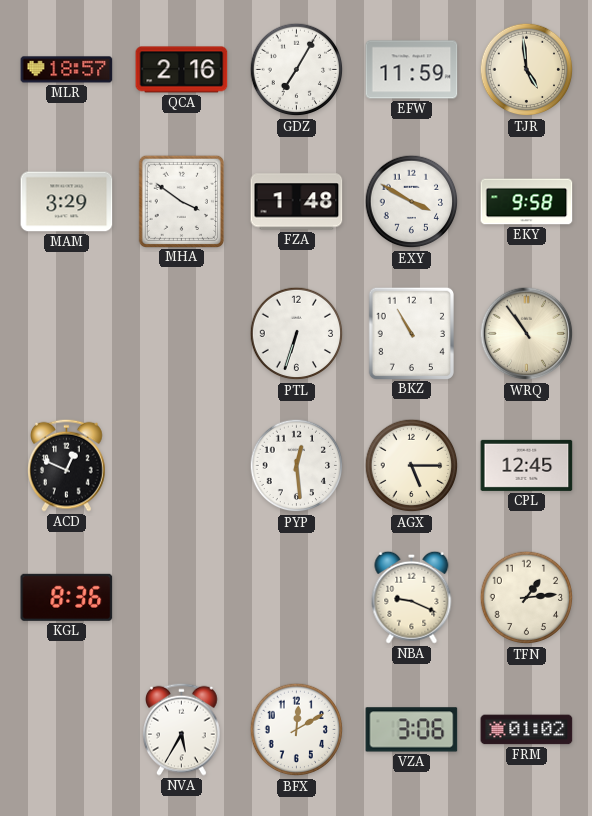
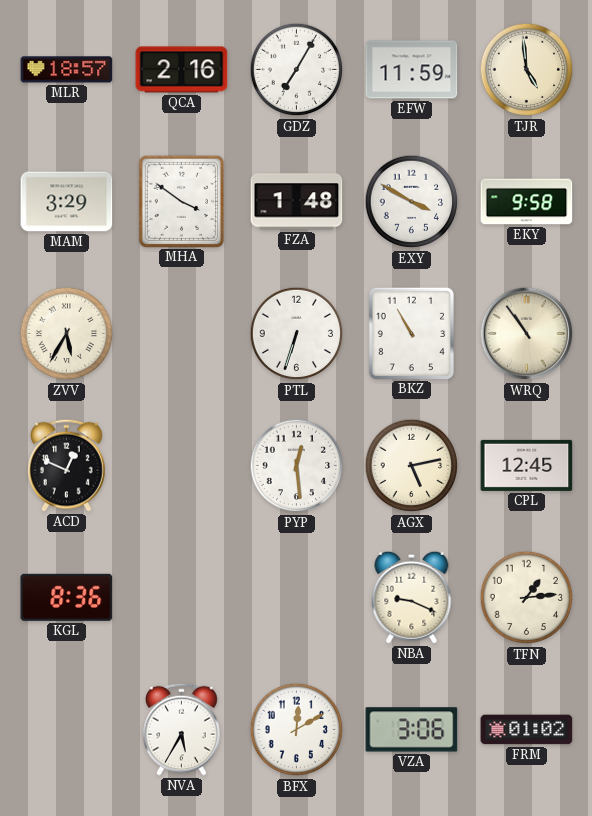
ZVV: none -> 5:35
AGX: 5:15 -> 5:13
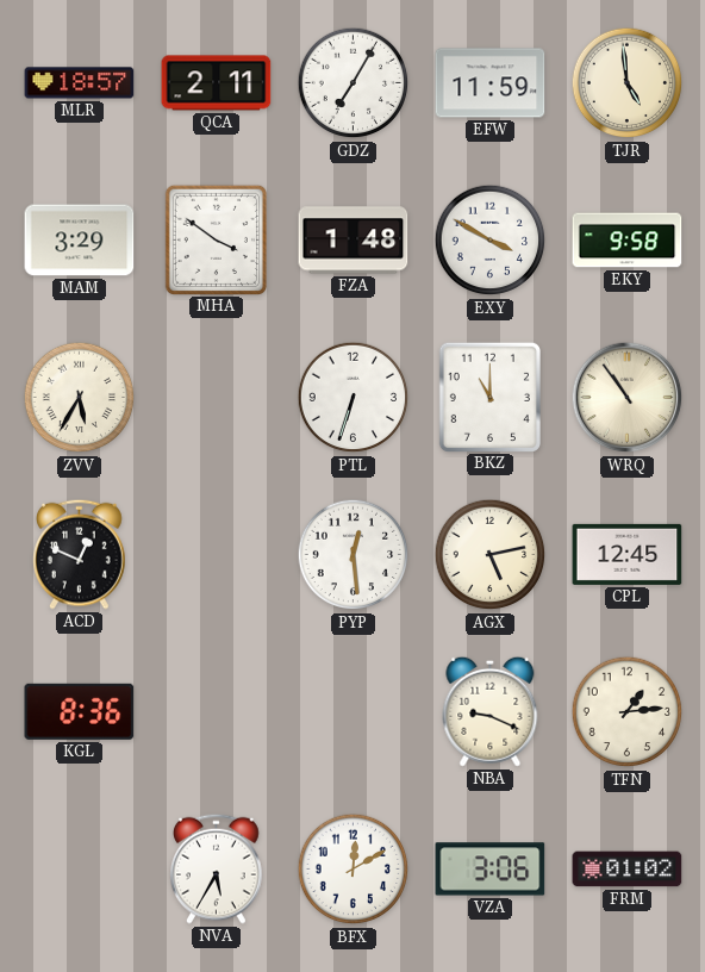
QCA: 2:16 -> 2:11
BKZ: 10:55 -> 11:00
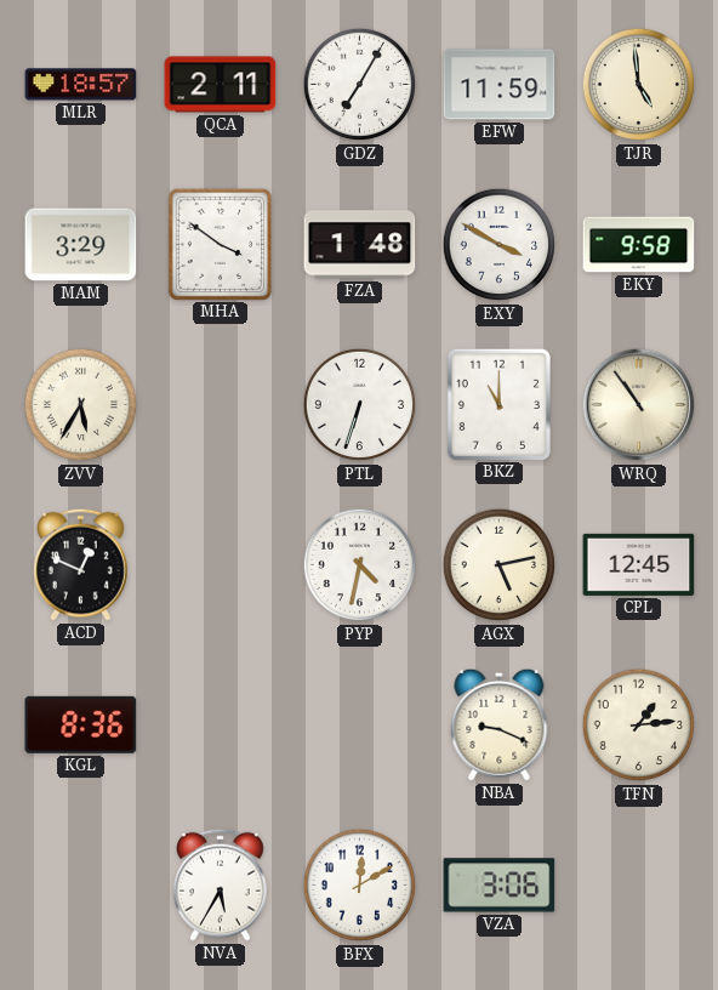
PYP: 12:29 -> 4:32
FRM: 01:02 -> none
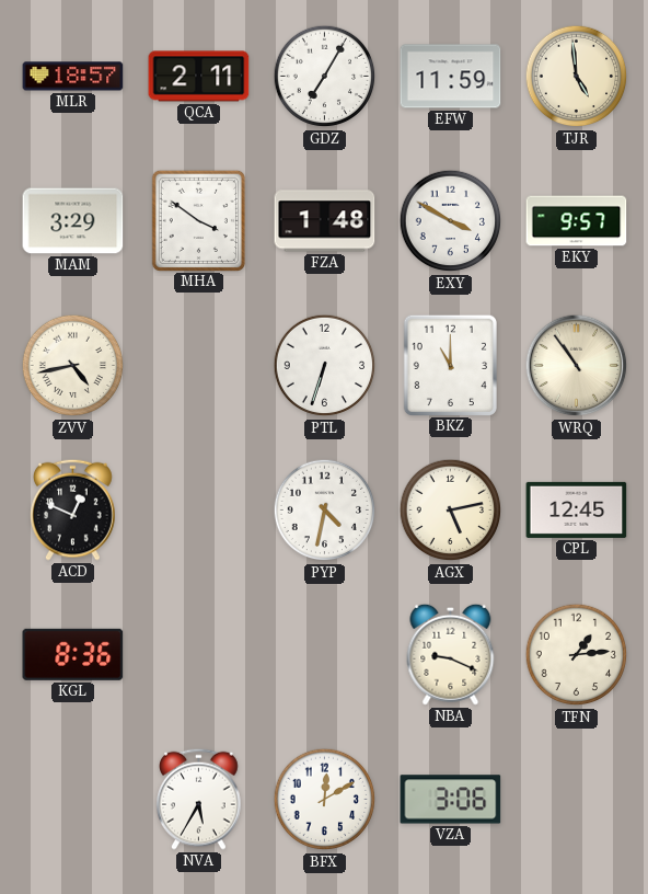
EKY: 9:58 -> 9:57
ZVV: 5:35 -> 4:43
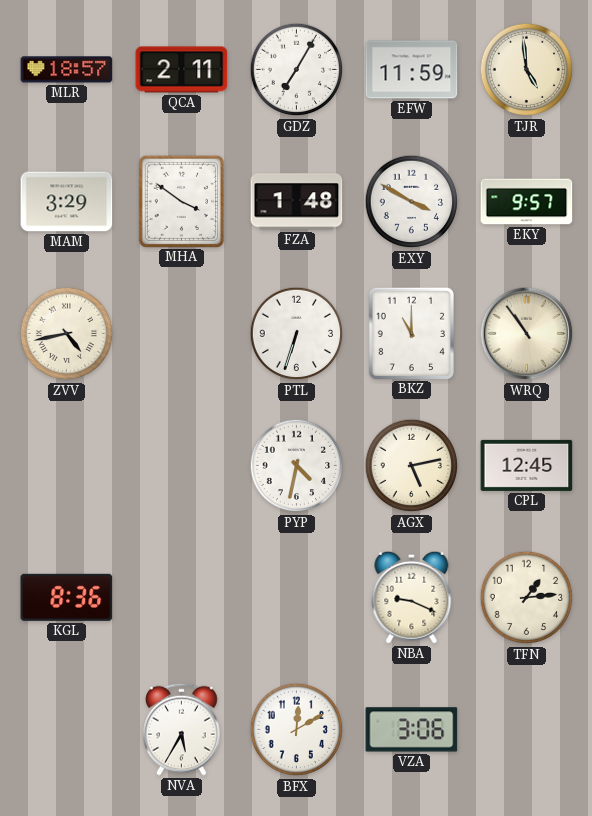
ACD: 12:49 -> none
